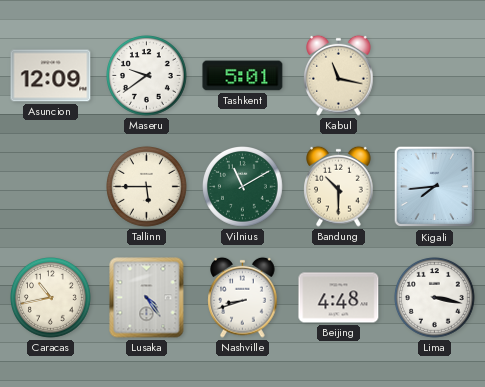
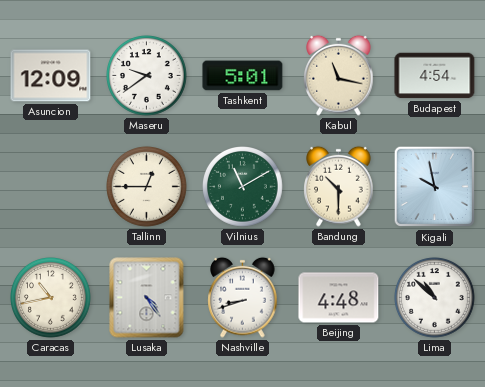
Budapest: none -> 4:54
Tallinn: 5:45 -> 12:45
Kigali: 7:44 -> 9:58
Lima: 3:17 -> 10:52
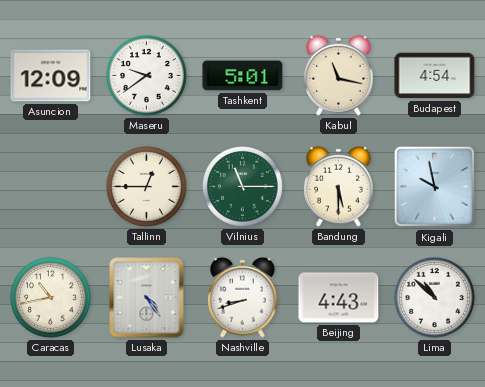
Vilnius: 11:10 -> 11:15
Bandung: 10:30 -> 5:30
Beijing: 4:48 -> 4:43
